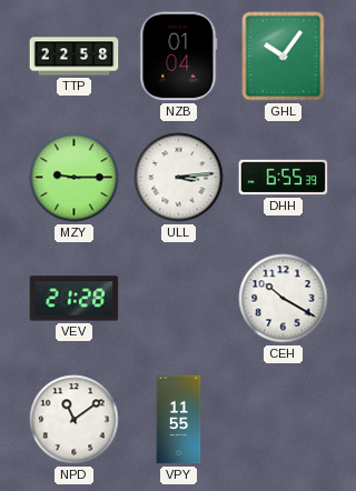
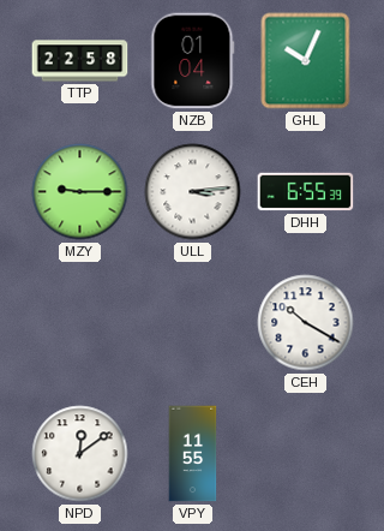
GHL: 10:06 -> 10:04
VEV: 21:28 -> none
NPD: 11:09 -> 12:09
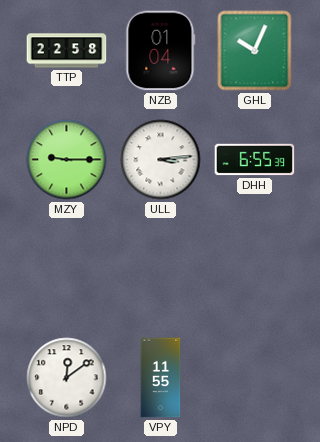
CEH: 10:20 -> none
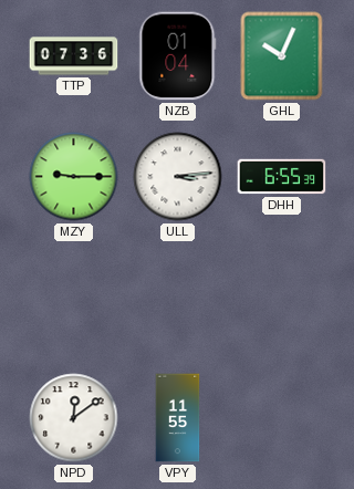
TTP: 22:58 -> 07:36
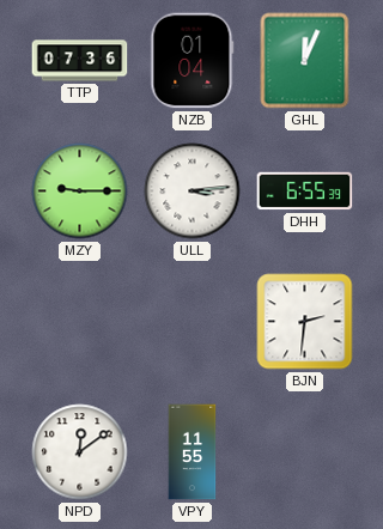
GHL: 10:04 -> 12:04
BJN: none -> 2:31
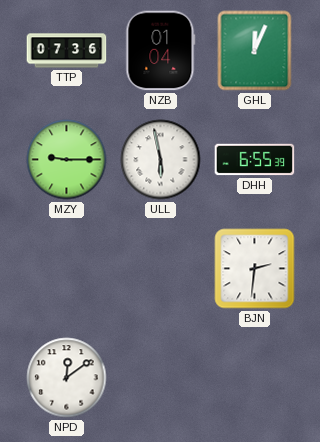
ULL: 3:14 -> 5:58
VPY: 11:55 -> none
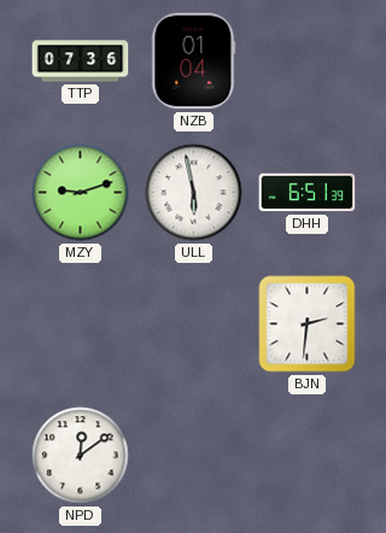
GHL: 12:04 -> none
MZY: 9:15 -> 9:12
DHH: 6:55 -> 6:51
